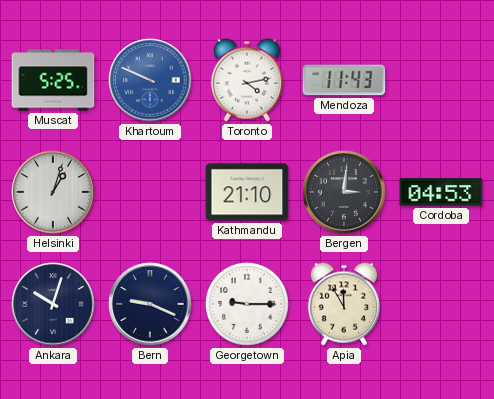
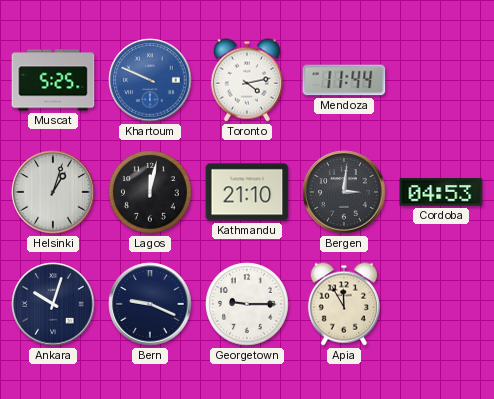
Mendoza: 11:43 -> 11:44
Lagos: none -> 12:02
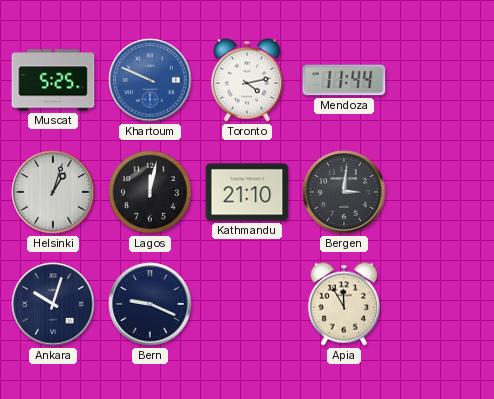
Cordoba: 04:53 -> none
Georgetown: 9:15 -> none
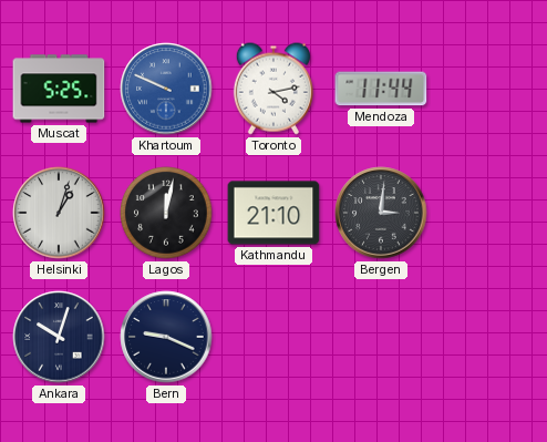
Apia: 11:55 -> none
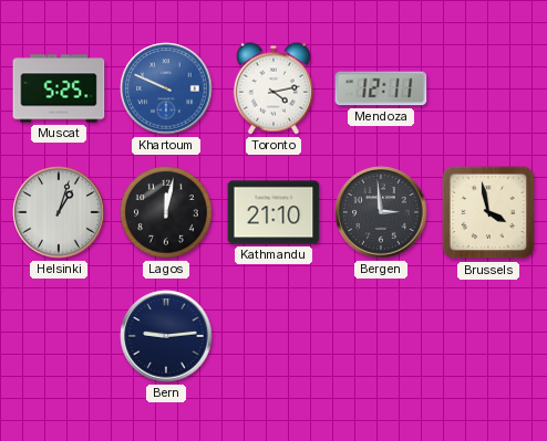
Mendoza: 11:44 -> 12:11
Bergen: 3:01 -> 2:59
Brussels: none -> 3:58
Ankara: 10:03 -> none
Bern: 9:19 -> 9:14
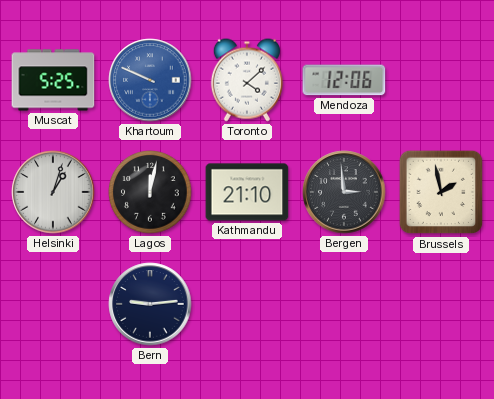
Toronto: 4:13 -> 4:08
Mendoza: 12:11 -> 12:06
Brussels: 3:58 -> 1:58
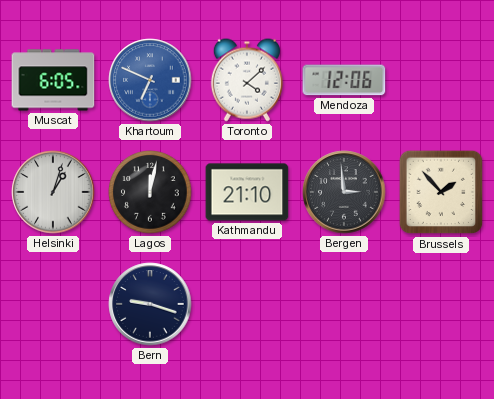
Muscat: 5:25 -> 6:05
Khartoum: 9:49 -> 6:49
Brussels: 1:58 -> 1:53
Bern: 9:14 -> 9:18
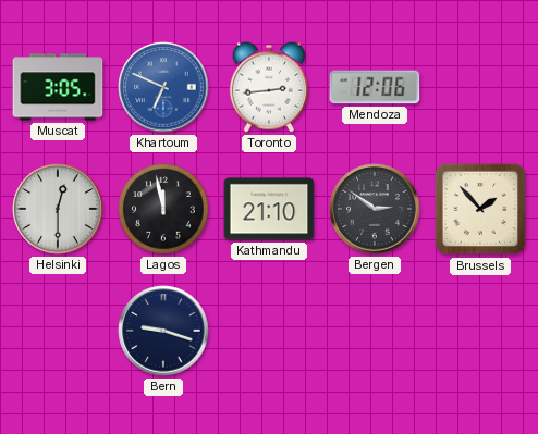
Muscat: 6:05 -> 3:05
Toronto: 4:08 -> 2:44
Helsinki: 1:03 -> 12:30
Lagos: 12:02 -> 11:58
Bergen: 2:59 -> 2:51
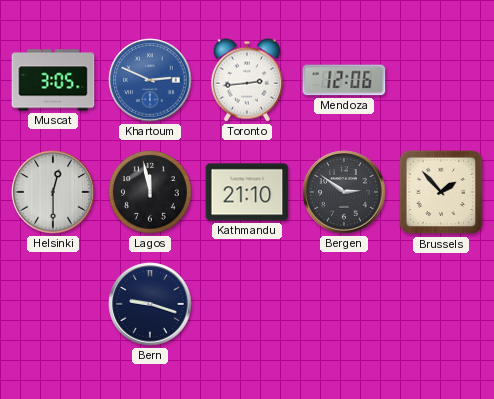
Khartoum: 6:49 -> 2:49
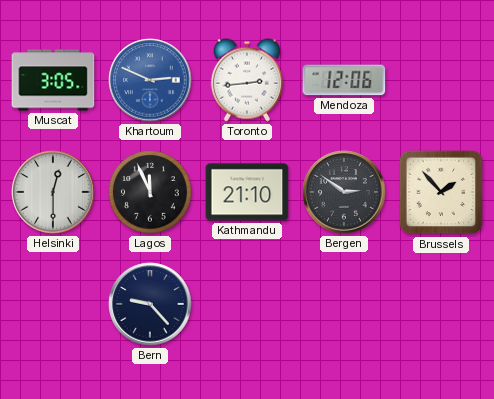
Lagos: 11:58 -> 11:56
Bern: 9:18 -> 9:23
